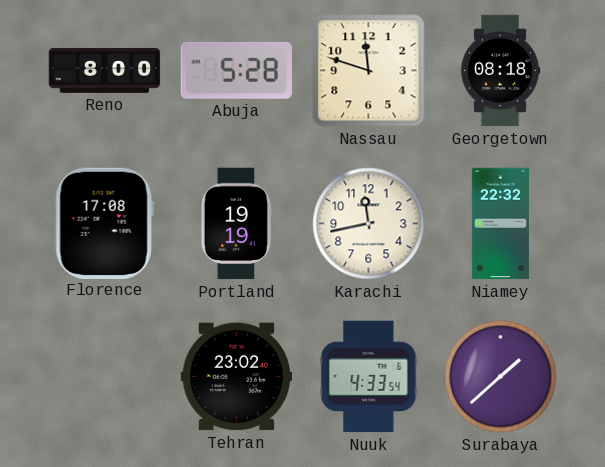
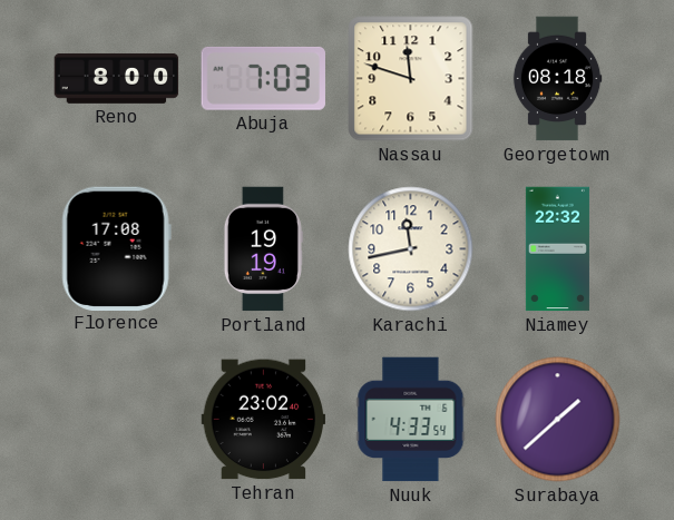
Abuja: 5:28 -> 7:03
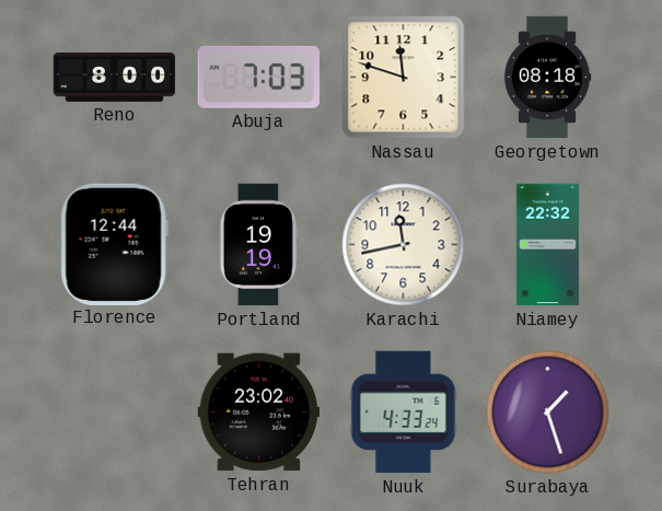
Florence: 17:08 -> 12:44
Nuuk: 4:33:54 -> 4:33:24
Surabaya: 1:38 -> 1:27
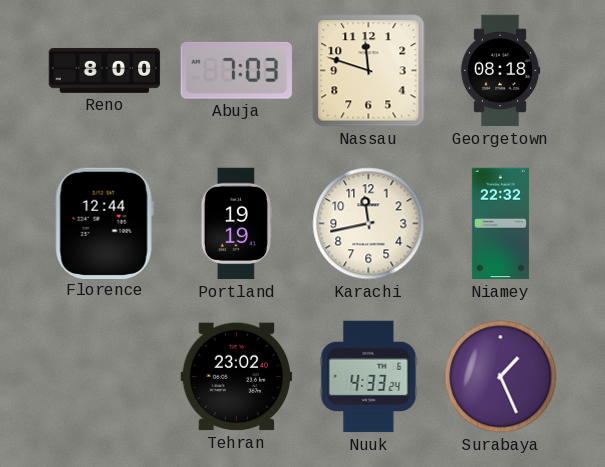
Surabaya: 1:27 -> 1:26
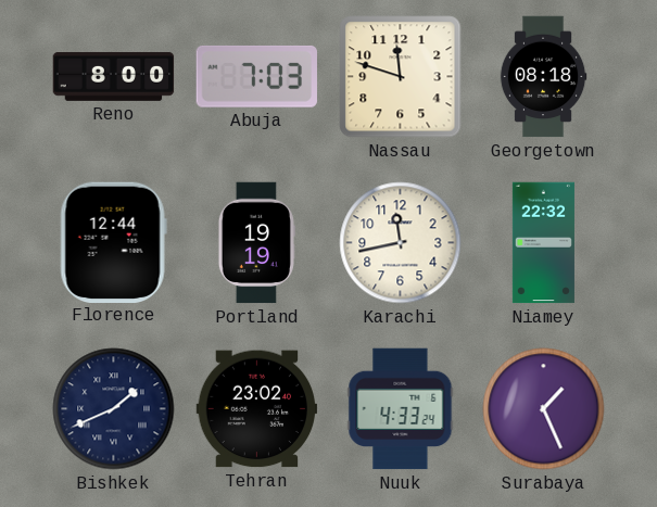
Bishkek: none -> 1:41
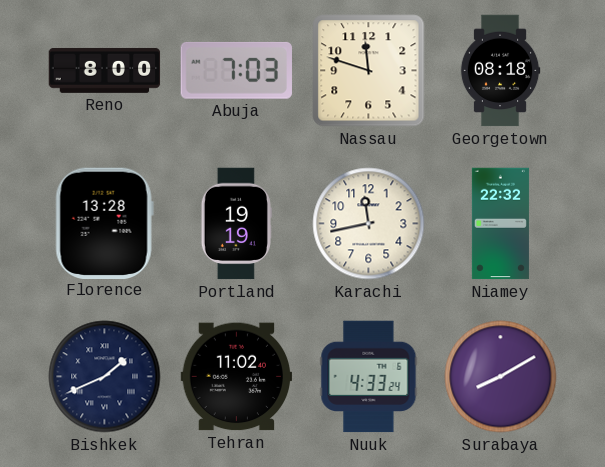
Florence: 12:44 -> 13:28
Tehran: 23:02 -> 11:02
Surabaya: 1:26 -> 8:10
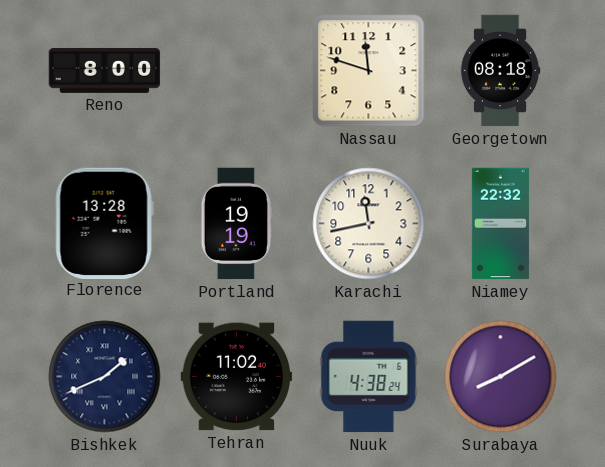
Abuja: 7:03 -> none
Nuuk: 4:33 -> 4:38
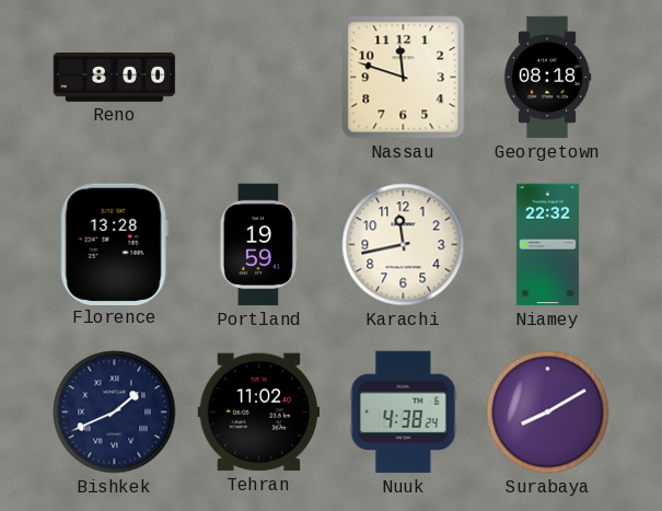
Portland: 19:19 -> 19:59
